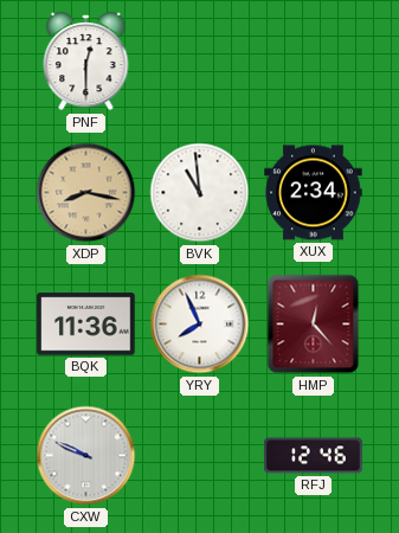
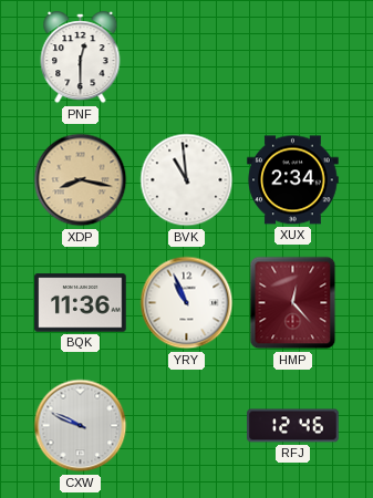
YRY: 7:56 -> 10:56
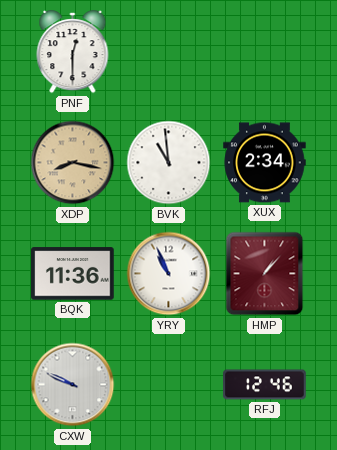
HMP: 12:23 -> 1:07
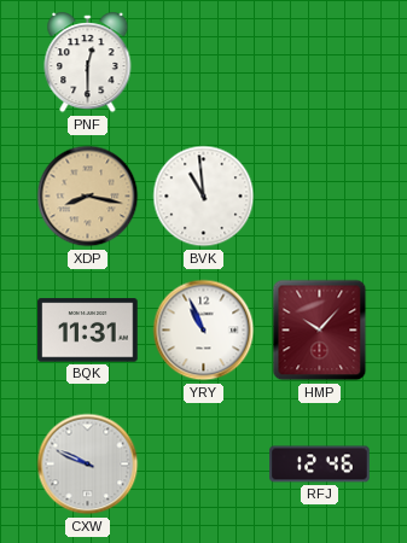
XUX: 2:34 -> none
BQK: 11:36 -> 11:31
HMP: 1:07 -> 10:07
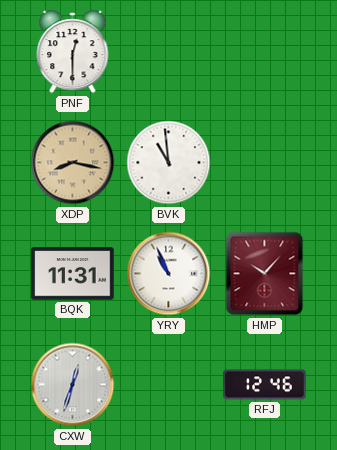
CXW: 9:49 -> 12:33
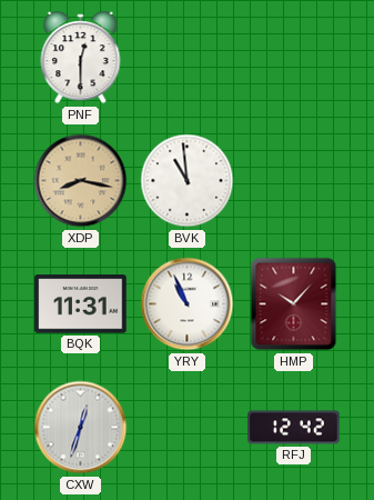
RFJ: 12:46 -> 12:42
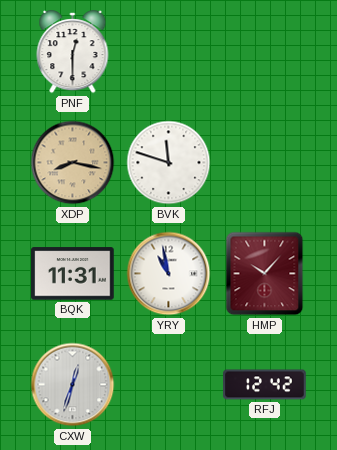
BVK: 10:59 -> 11:48
YRY: 10:56 -> 10:58
